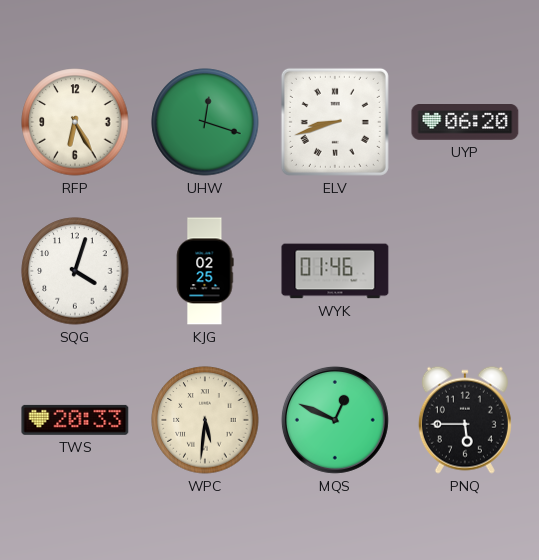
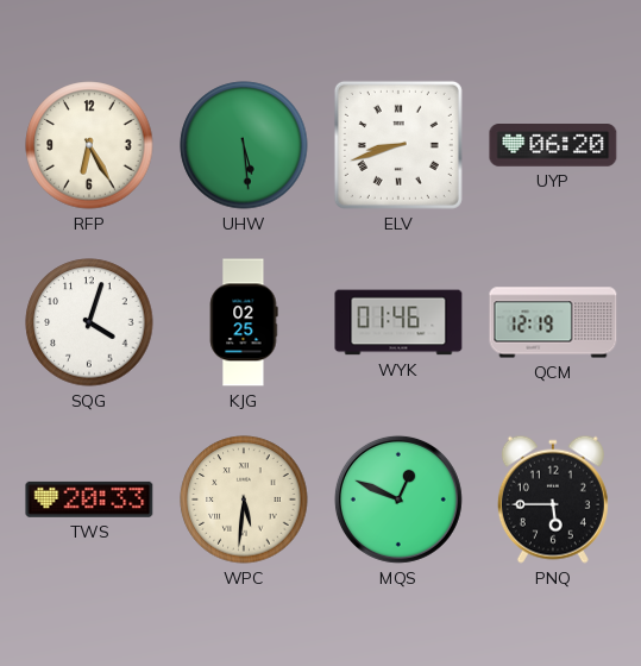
UHW: 12:18 -> 5:29
QCM: none -> 12:19
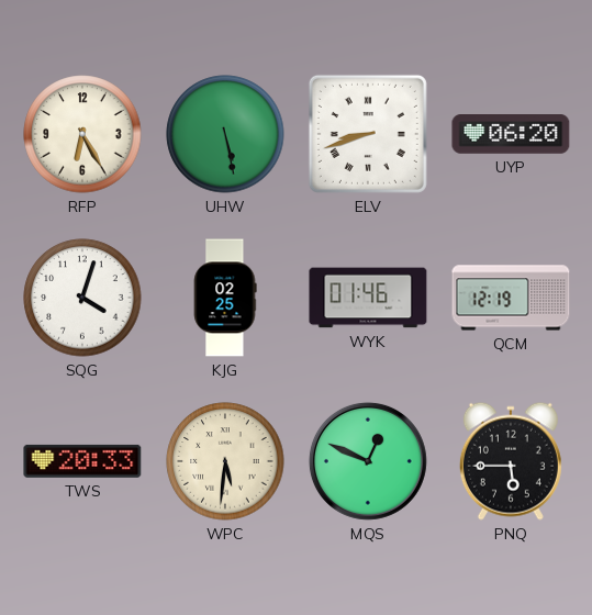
UHW: 5:29 -> 5:28
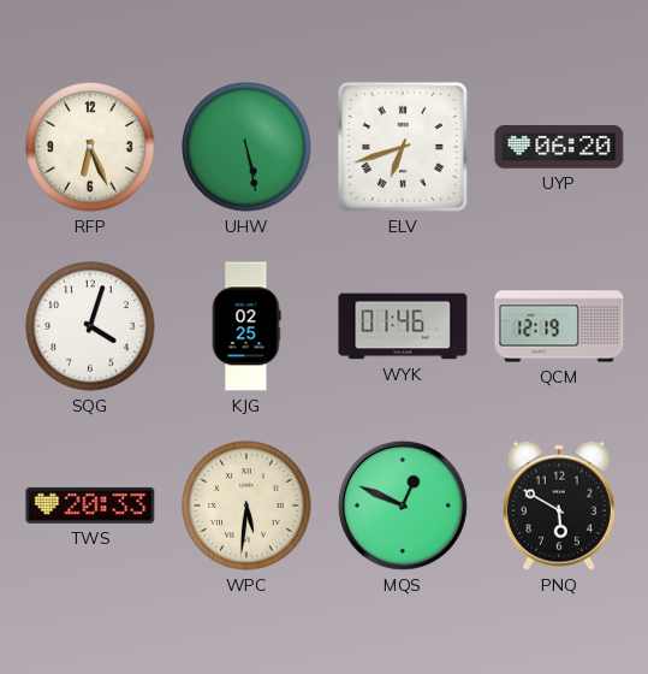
RFP: 6:25 -> 6:26
ELV: 8:42 -> 6:42
PNQ: 5:45 -> 5:50
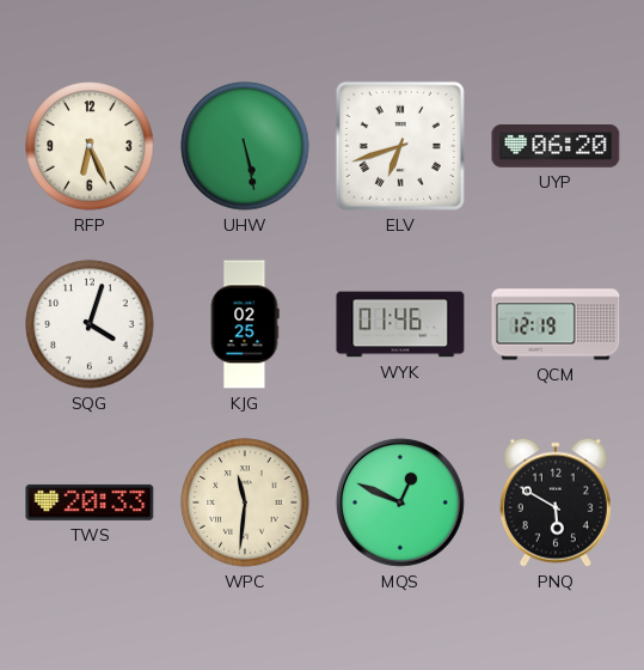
WPC: 5:31 -> 11:31
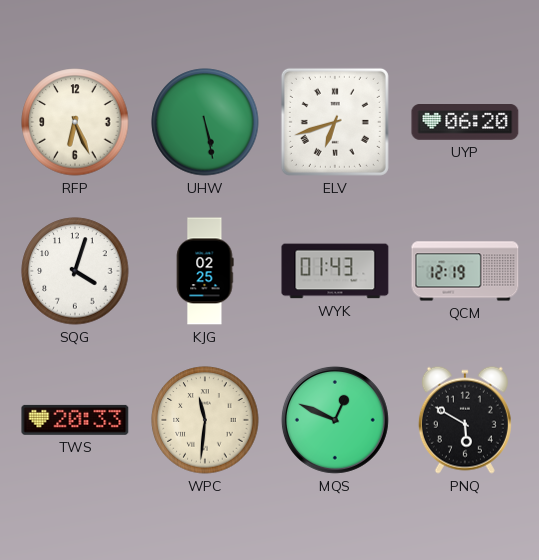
WYK: 01:46 -> 01:43
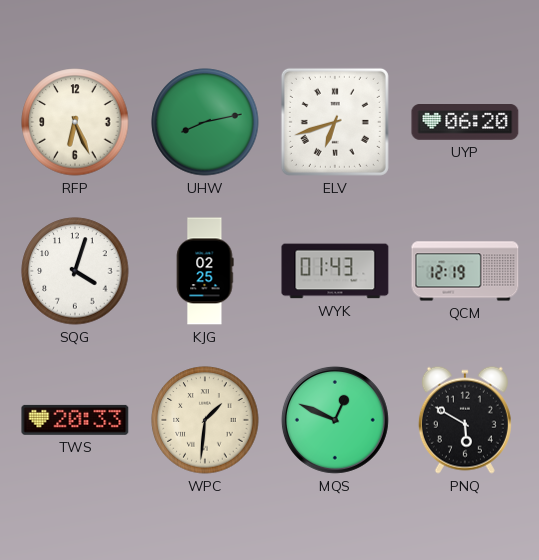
UHW: 5:28 -> 8:13
WPC: 11:31 -> 1:31
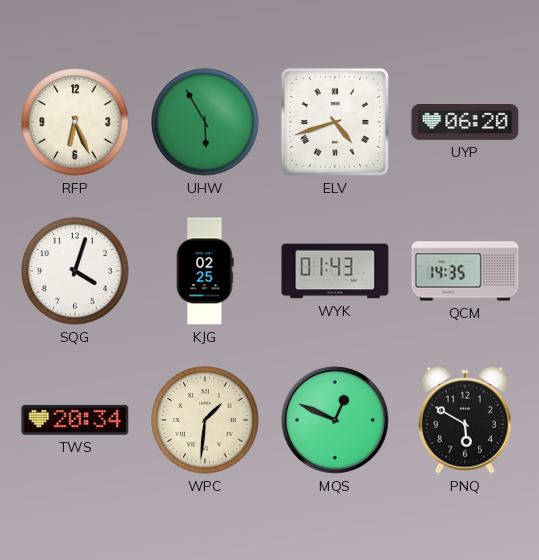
UHW: 8:13 -> 5:55
ELV: 6:42 -> 4:42
QCM: 12:19 -> 14:35
TWS: 20:33 -> 20:34
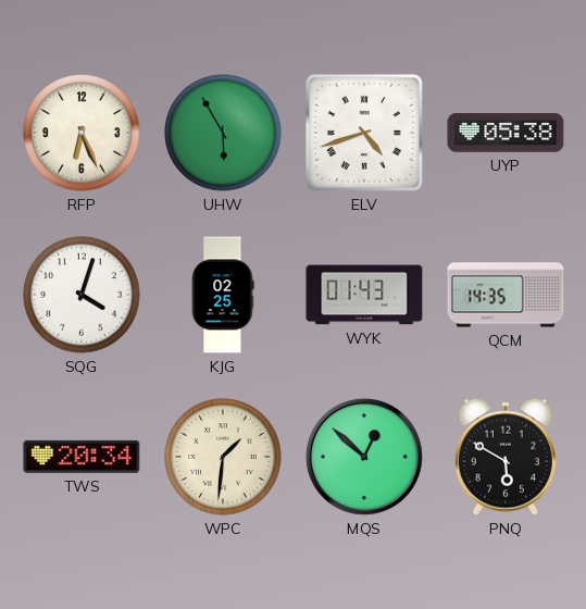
UYP: 06:20 -> 05:38
MQS: 12:49 -> 12:52
